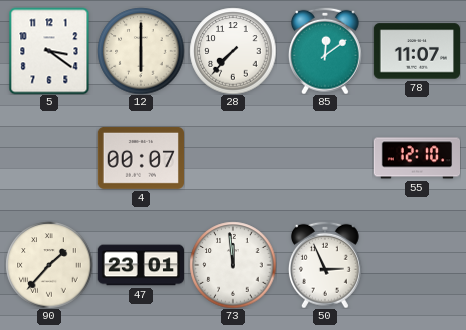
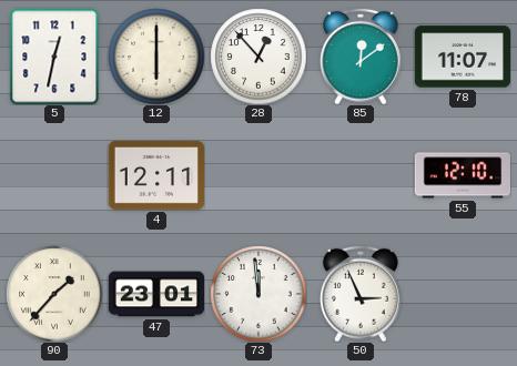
5: 3:21 -> 12:32
28: 7:37 -> 12:53
4: 00:07 -> 12:11
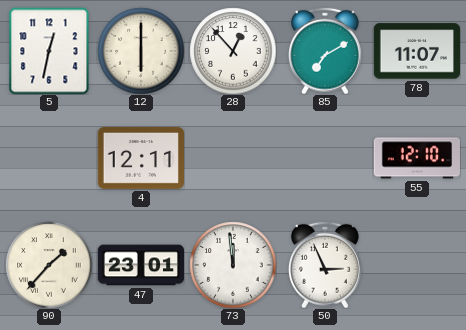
85: 12:09 -> 7:10
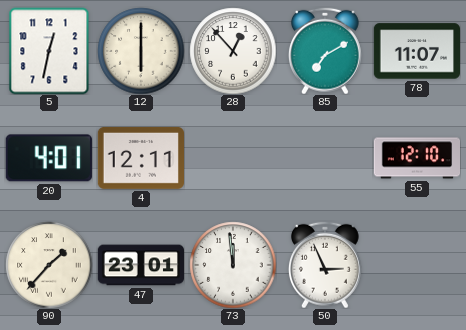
20: none -> 4:01
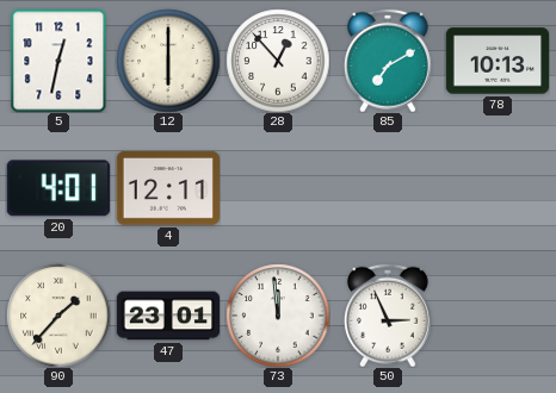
78: 11:07 -> 10:13
55: 12:10 -> none
